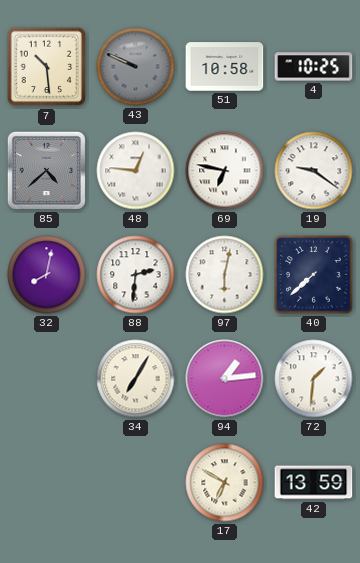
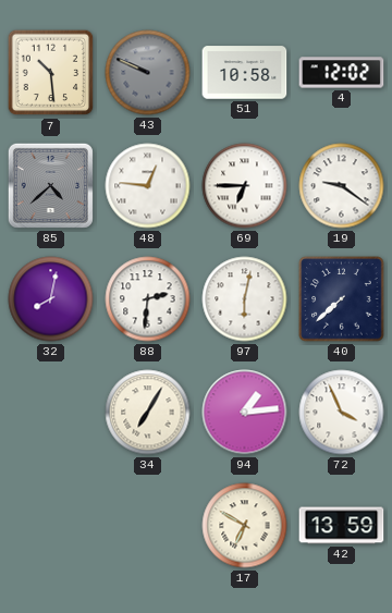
4: 10:25 -> 12:02
69: 6:47 -> 6:45
72: 1:31 -> 3:56
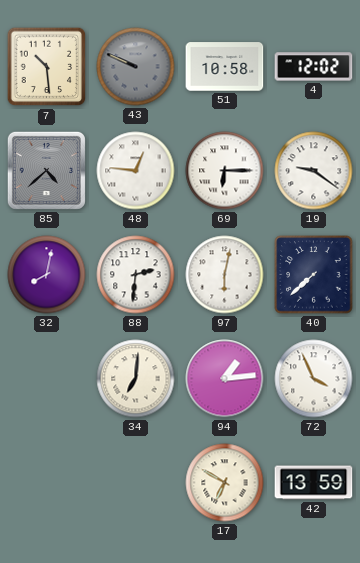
69: 6:45 -> 6:15
34: 7:05 -> 7:01
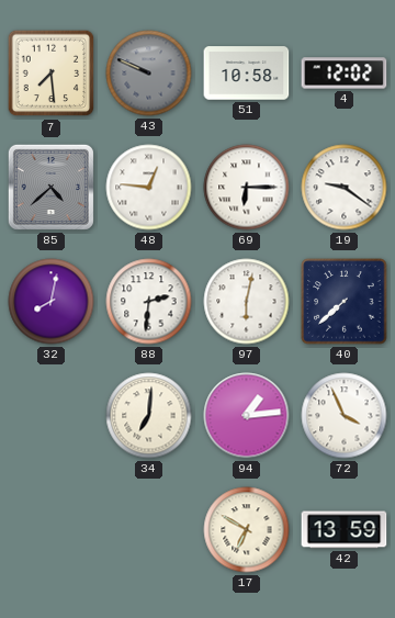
7: 10:29 -> 7:29
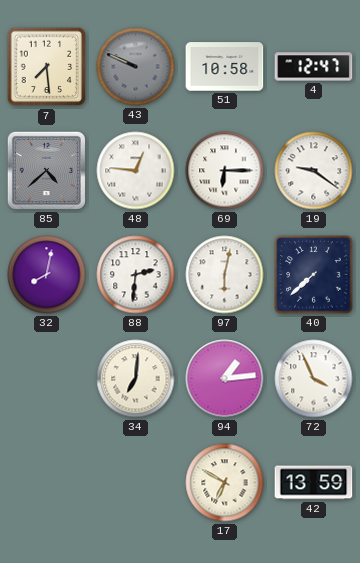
4: 12:02 -> 12:47
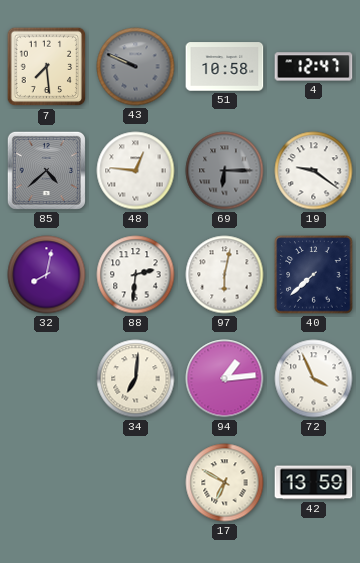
69 dial: white -> grey
